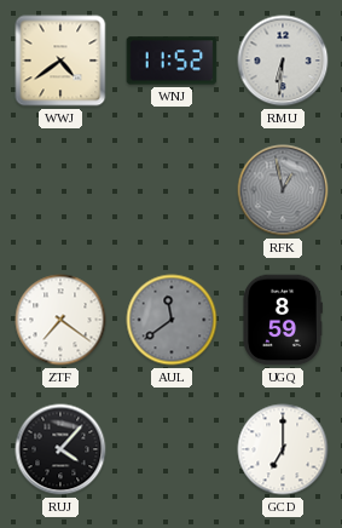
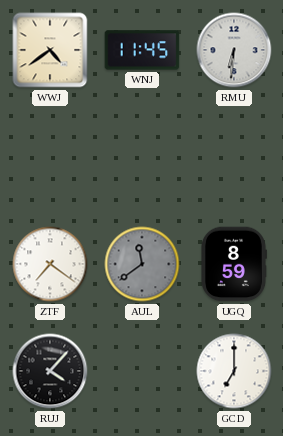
WNJ: 11:52 -> 11:45
RFK: 12:58 -> none
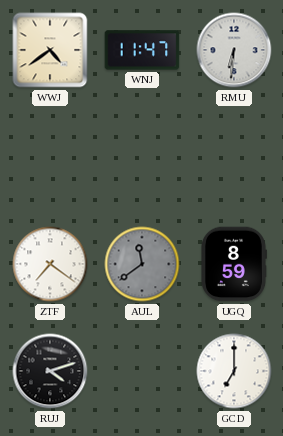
WNJ: 11:45 -> 11:47
RUJ: 4:07 -> 4:12
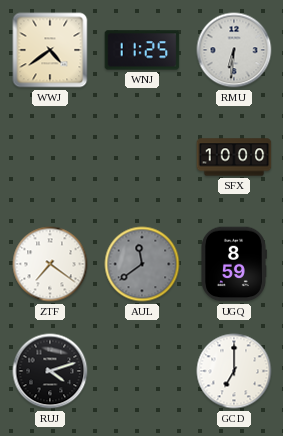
WNJ: 11:47 -> 11:25
SFX: none -> 10:00
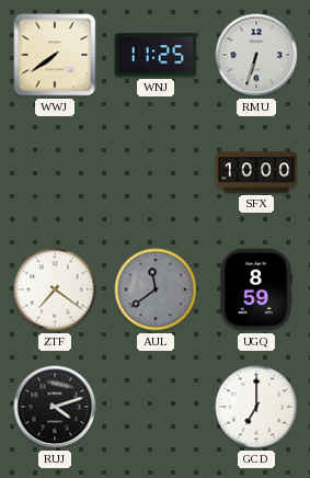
WWJ: 4:39 -> 7:39
RMU: 6:31 -> 6:33
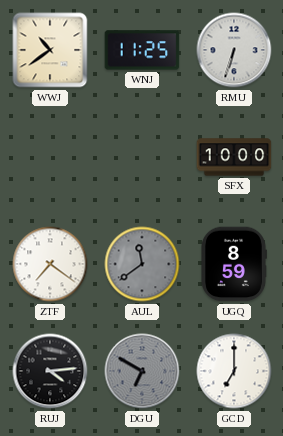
WWJ: 7:39 -> 10:39
RUJ: 4:12 -> 4:14
DGU: none -> 6:50
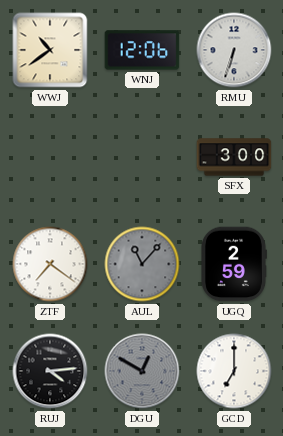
WNJ: 11:25 -> 12:06
SFX: 10:00 -> 3:00
AUL: 11:39 -> 11:07
UGQ: 8:59 -> 2:59
DGU: 6:50 -> 12:50
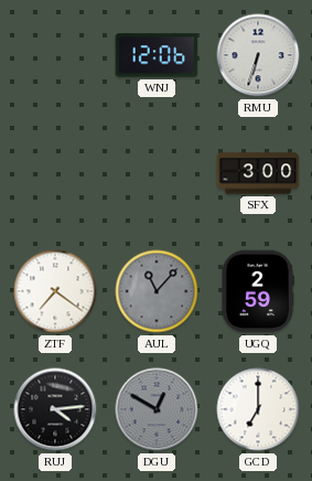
WWJ: 10:39 -> none
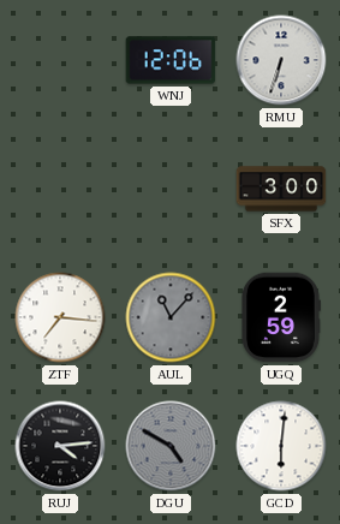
ZTF: 7:21 -> 7:16
DGU: 12:50 -> 4:50
GCD: 7:00 -> 6:01
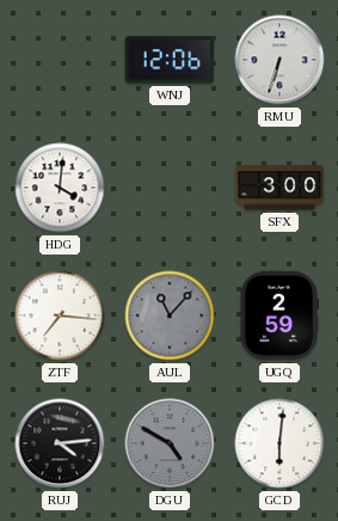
HDG: none -> 4:01
